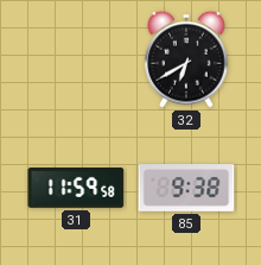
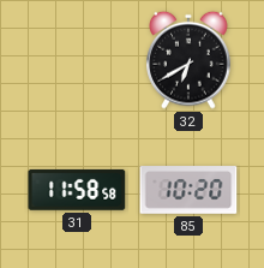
31: 11:59 -> 11:58
85: 9:38 -> 10:20
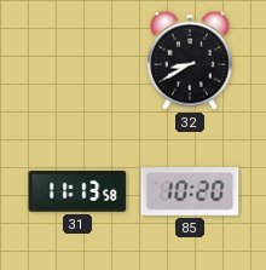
32: 6:40 -> 8:40
31: 11:58 -> 11:13
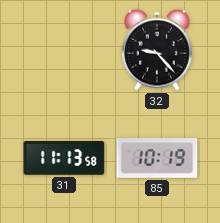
32: 8:40 -> 9:23
85: 10:20 -> 10:19
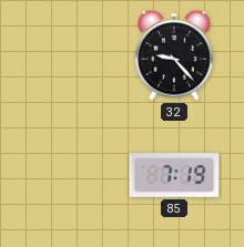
31: 11:13 -> none
85: 10:19 -> 7:19
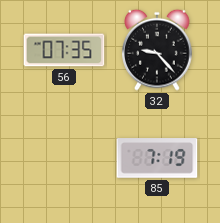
56: none -> 07:35
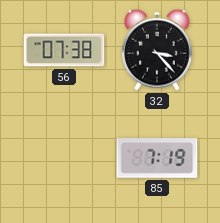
56: 07:35 -> 07:38
32: 9:23 -> 3:23
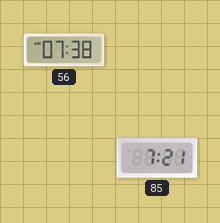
32: 3:23 -> none
85: 7:19 -> 7:21
